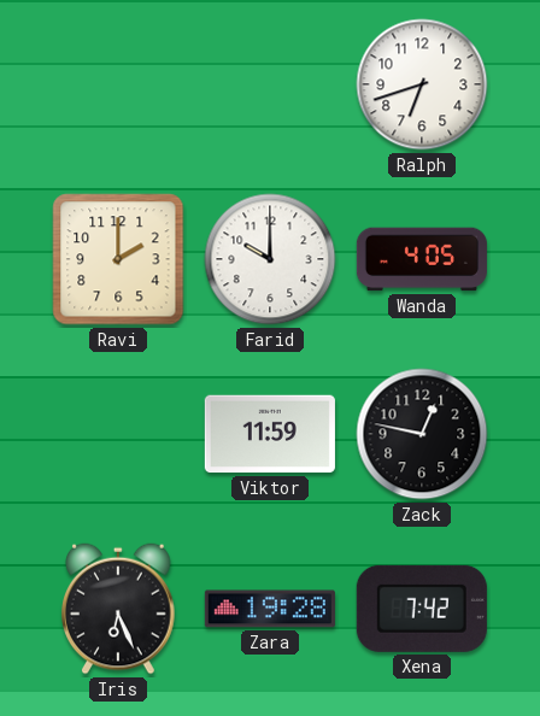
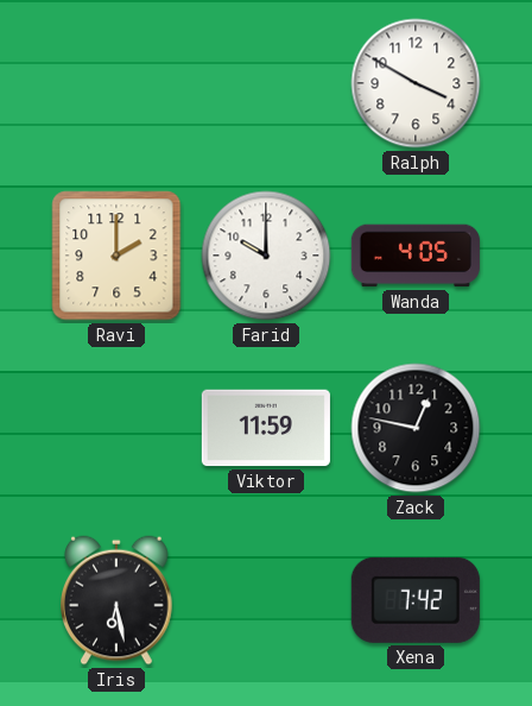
Ralph: 6:42 -> 3:50
Iris: 6:26 -> 6:28
Zara: 19:28 -> none
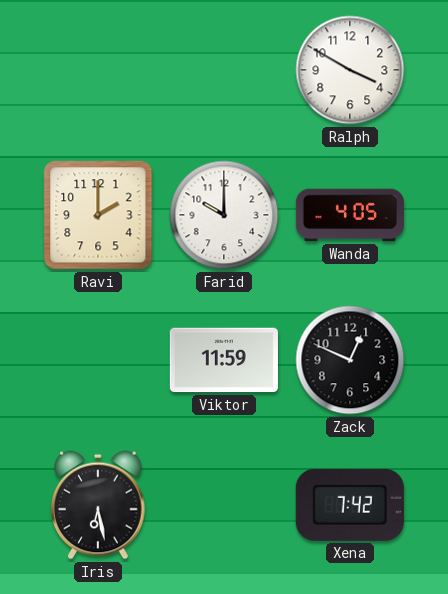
Zack: 12:47 -> 12:49
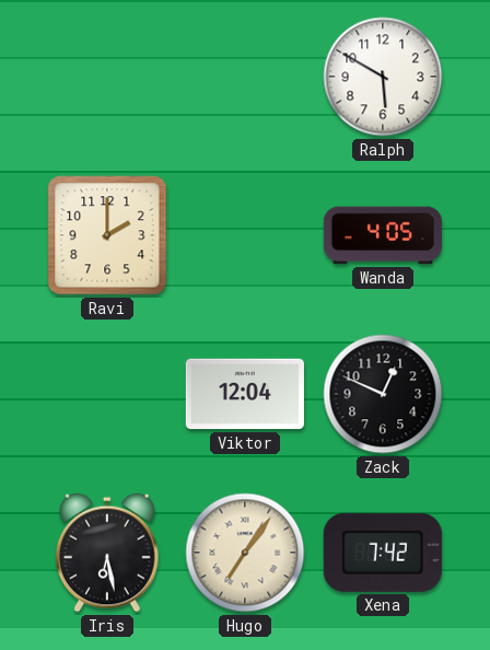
Ralph: 3:50 -> 5:50
Farid: 10:00 -> none
Viktor: 11:59 -> 12:04
Hugo: none -> 7:06
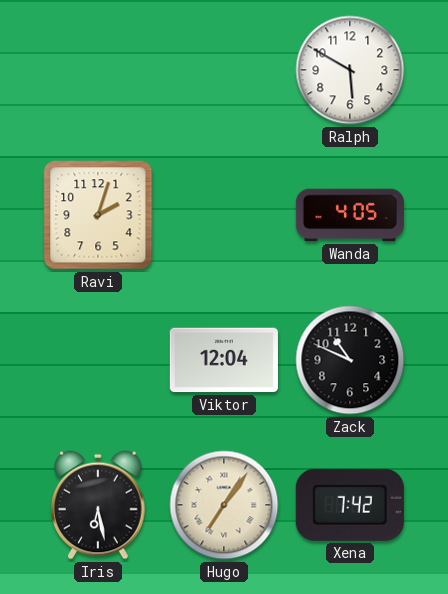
Ravi: 2:00 -> 2:03
Zack: 12:49 -> 10:49
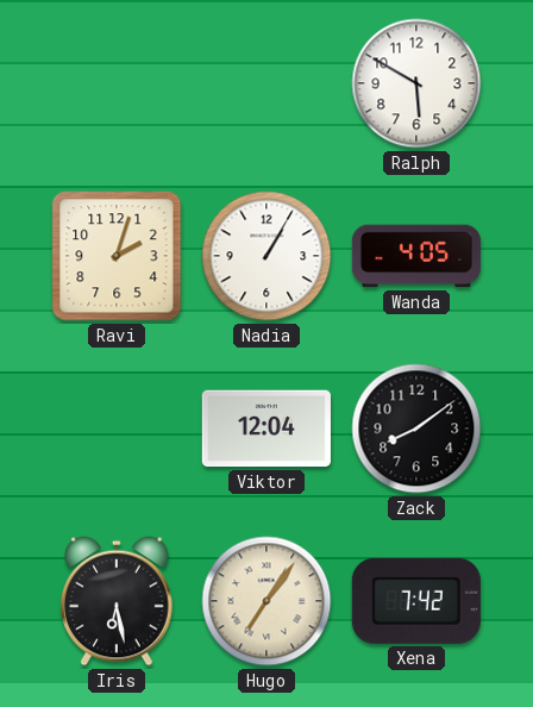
Nadia: none -> 1:05
Zack: 10:49 -> 8:09
